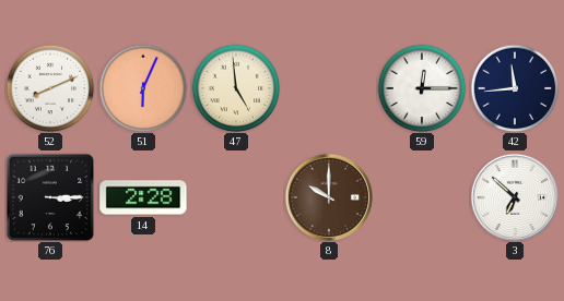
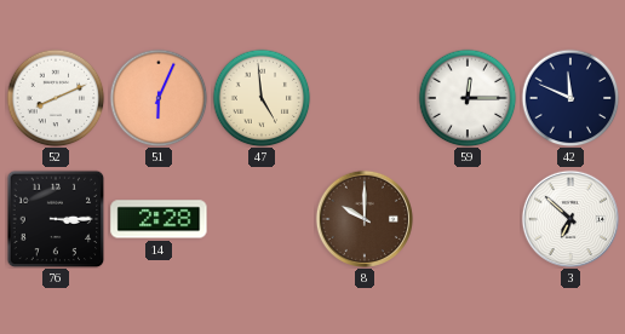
42: 11:44 -> 11:49
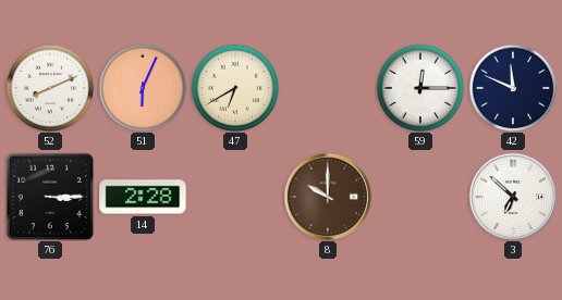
47: 4:59 -> 6:40
